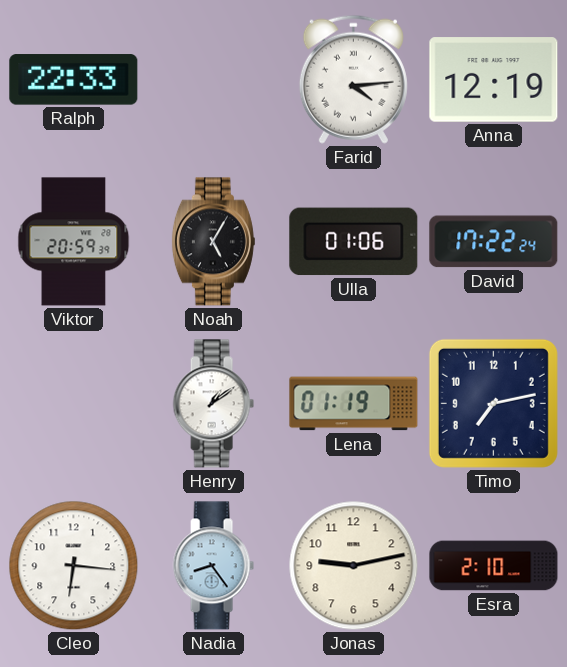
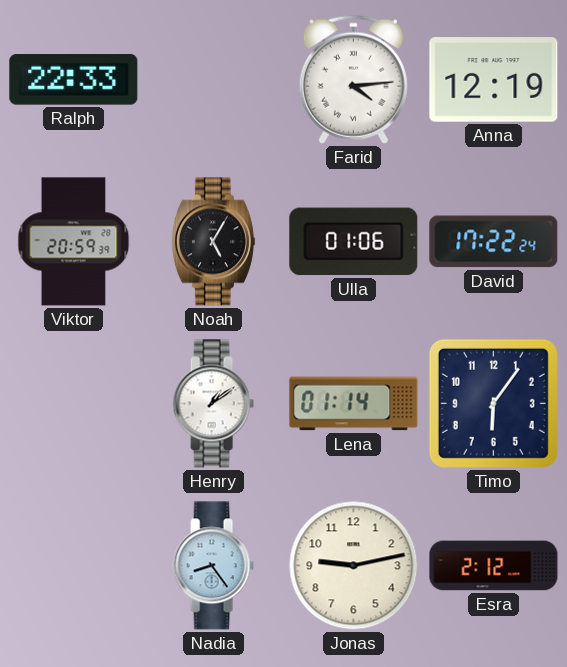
Lena: 01:19 -> 01:14
Timo: 7:13 -> 6:06
Cleo: 6:16 -> none
Esra: 2:10 -> 2:12
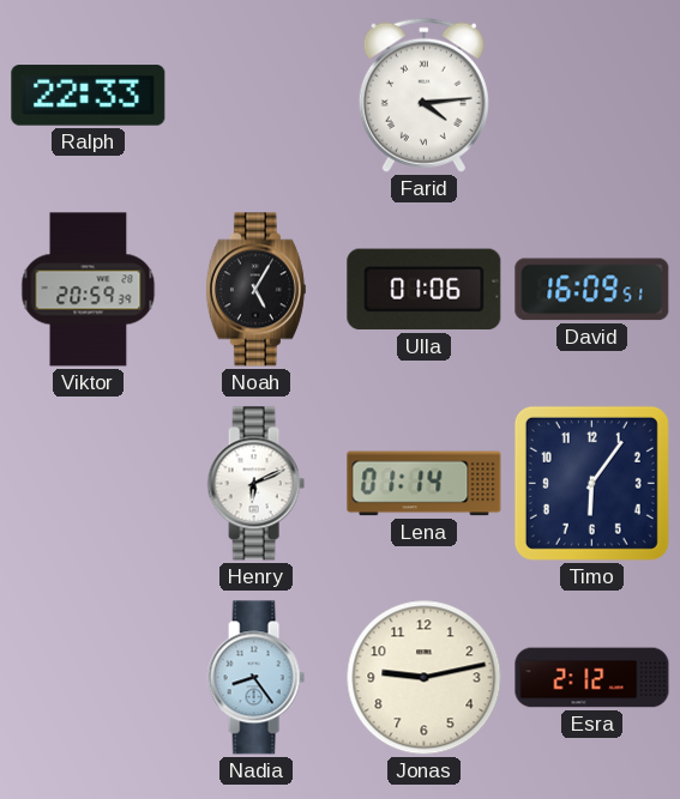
Anna: 12:19 -> none
David: 17:22 -> 16:09
Henry: 1:09 -> 6:11
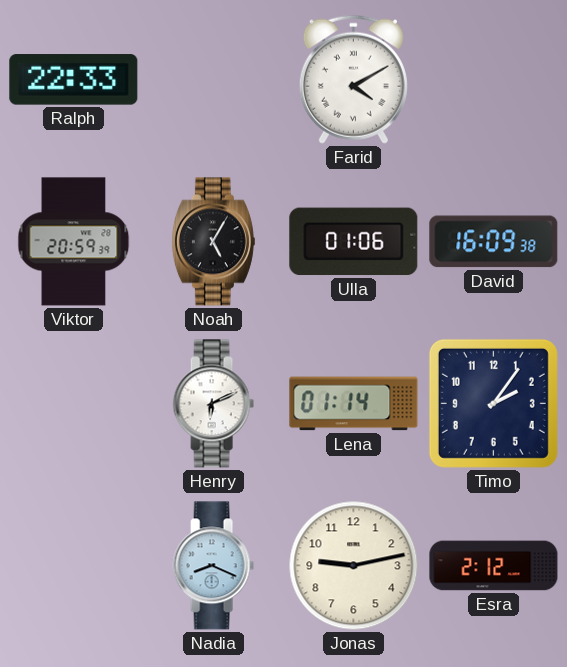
Farid: 4:14 -> 4:10
David: 16:09:51 -> 16:09:38
Timo: 6:06 -> 2:06
Nadia: 8:24 -> 8:19
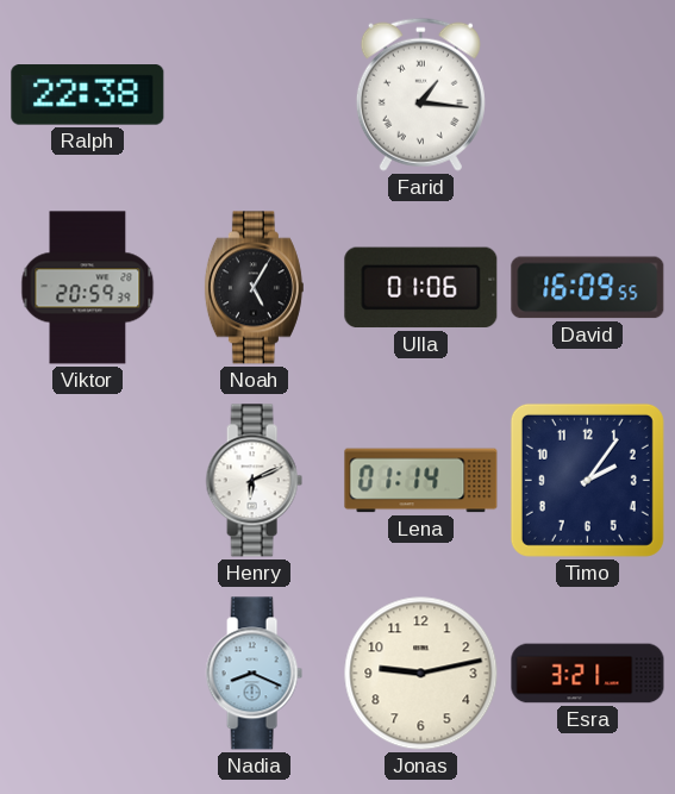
Ralph: 22:33 -> 22:38
Farid: 4:10 -> 1:16
David: 16:09:38 -> 16:09:55
Esra: 2:12 -> 3:21
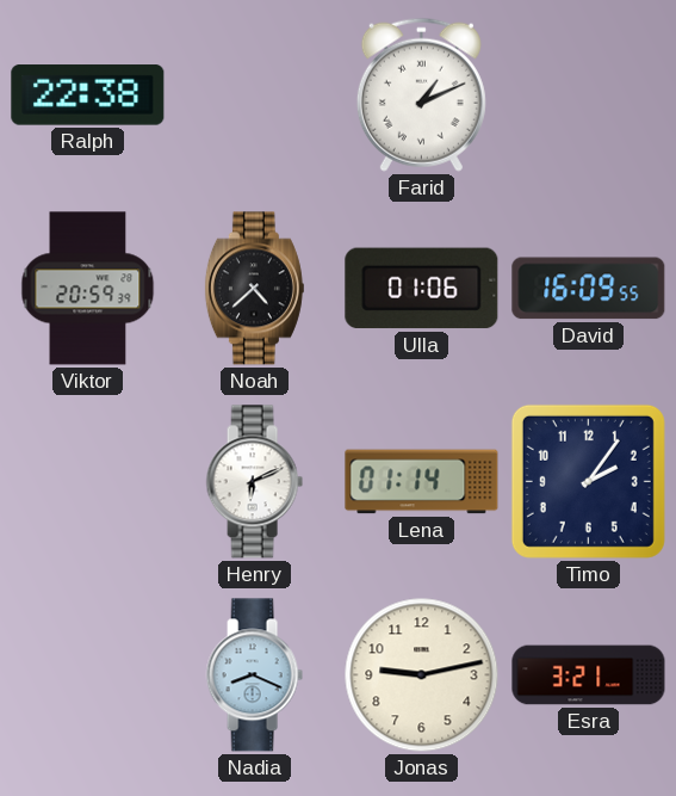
Farid: 1:16 -> 1:11
Noah: 5:05 -> 4:38
